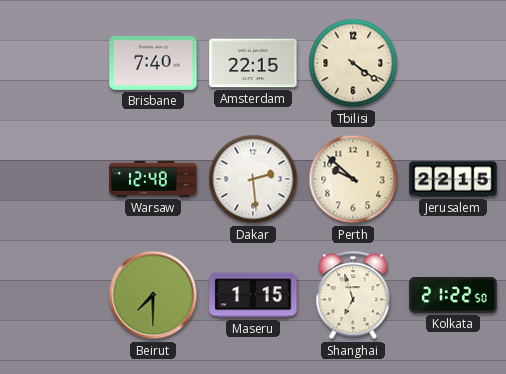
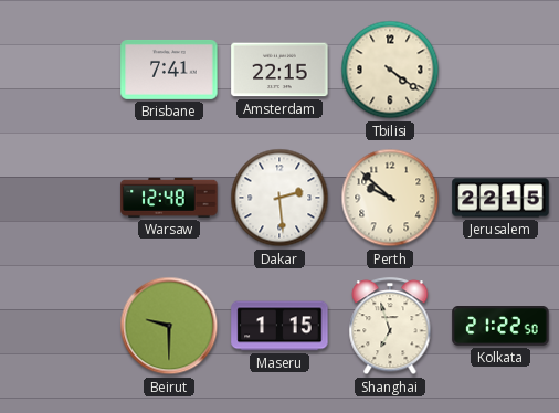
Brisbane: 7:40 -> 7:41
Beirut: 7:30 -> 9:30
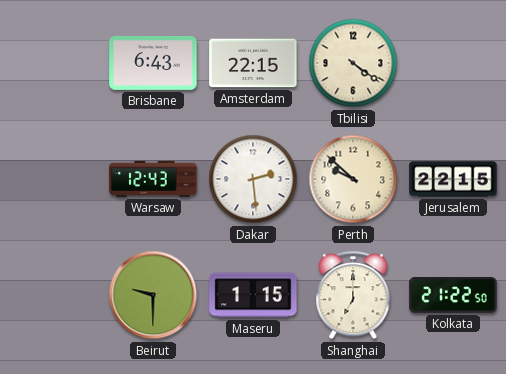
Brisbane: 7:41 -> 6:43
Warsaw: 12:48 -> 12:43
Shanghai: 6:57 -> 7:00
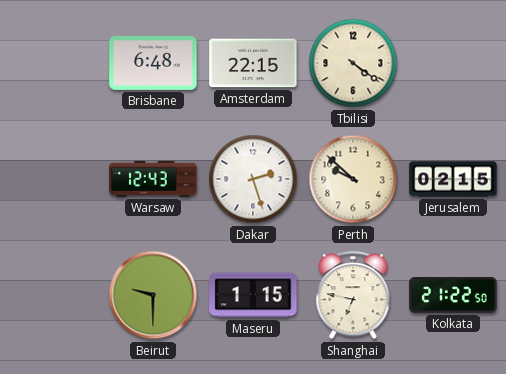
Brisbane: 6:43 -> 6:48
Dakar: 2:29 -> 2:27
Jerusalem: 22:15 -> 02:15
Shanghai: 7:00 -> 6:47
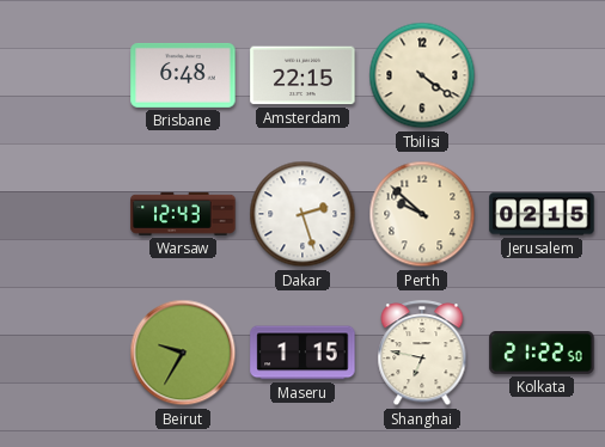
Beirut: 9:30 -> 9:35
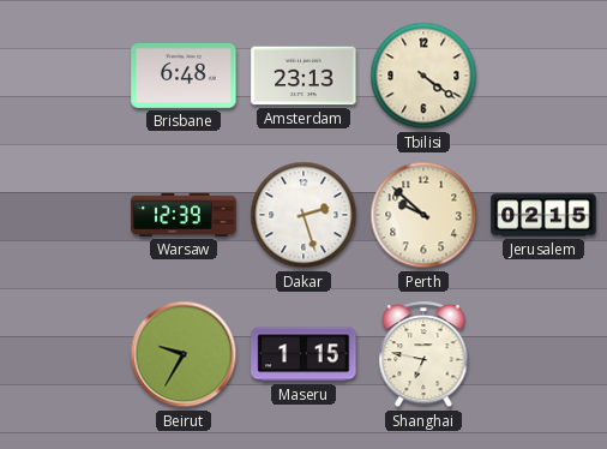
Amsterdam: 22:15 -> 23:13
Warsaw: 12:43 -> 12:39
Kolkata: 21:22 -> none
